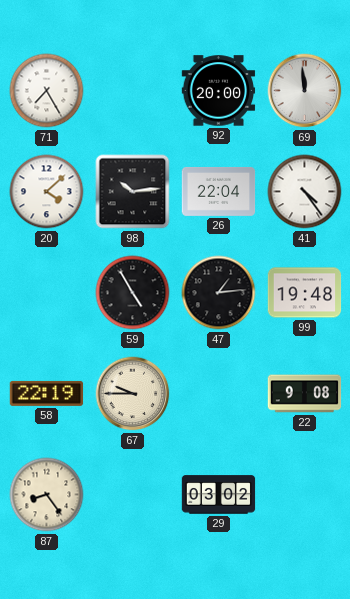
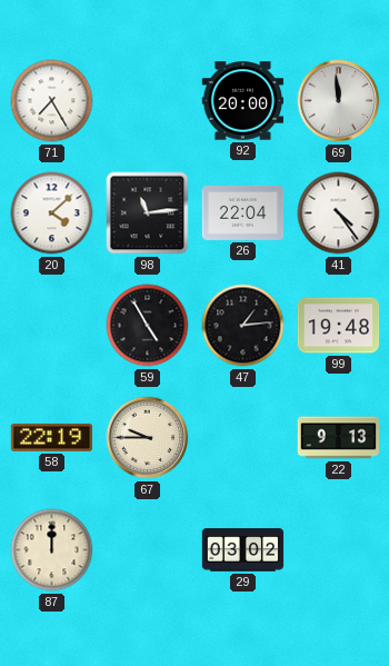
98: 10:14 -> 11:14
22: 9:08 -> 9:13
87: 8:24 -> 12:00
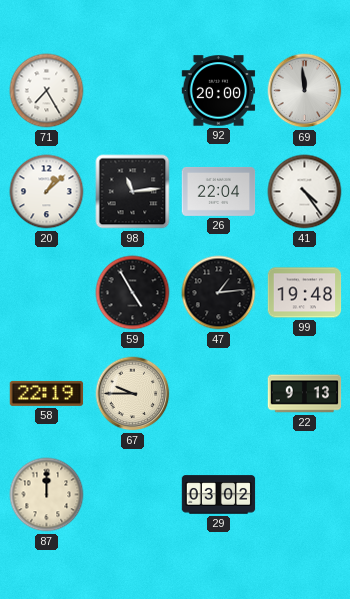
20: 4:08 -> 1:08
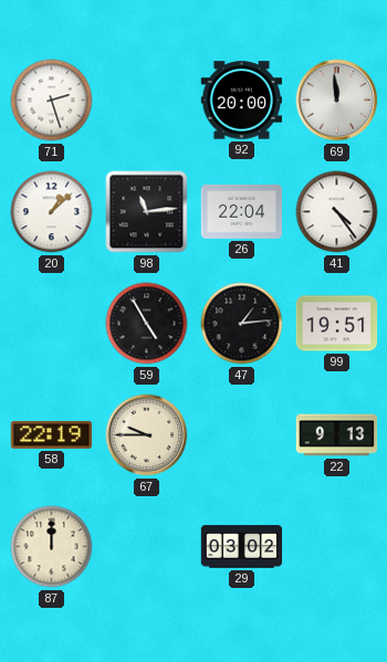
71: 7:25 -> 2:27
99: 19:48 -> 19:51
